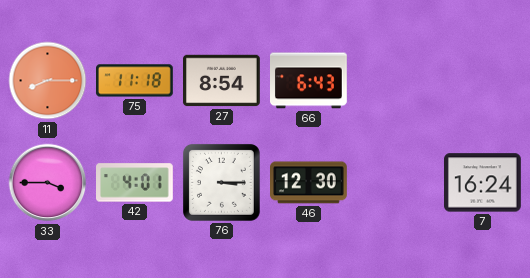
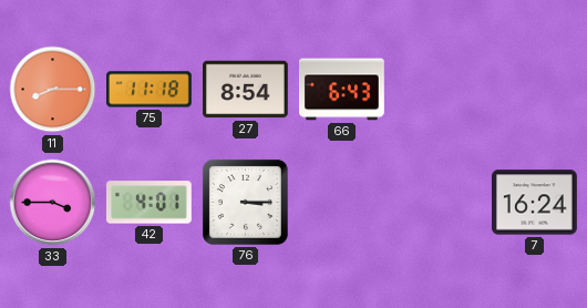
46: 12:30 -> none
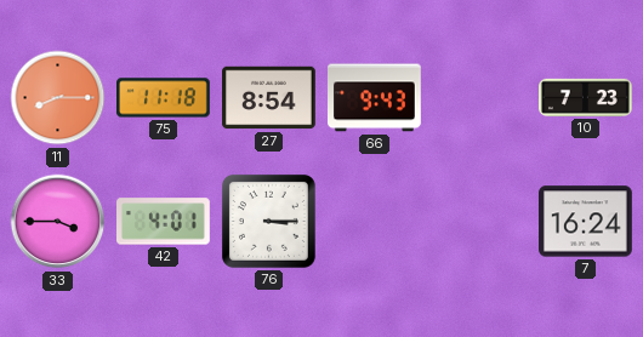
66: 6:43 -> 9:43
10: none -> 7:23
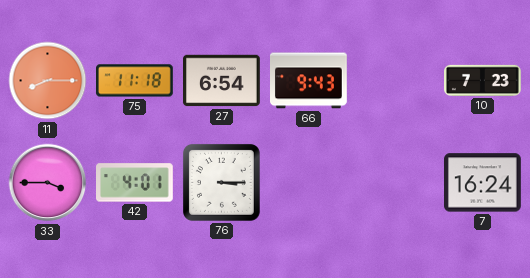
27: 8:54 -> 6:54
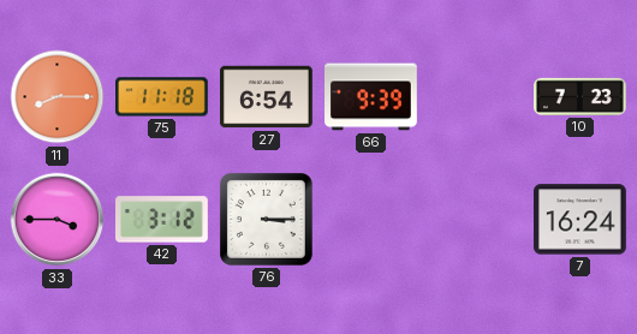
66: 9:43 -> 9:39
42: 4:01 -> 3:12
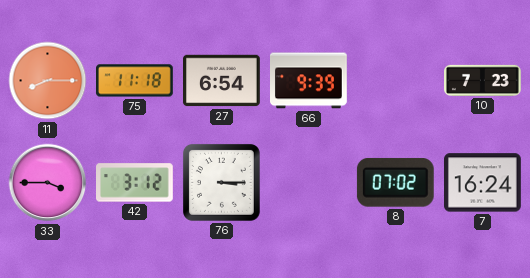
8: none -> 07:02
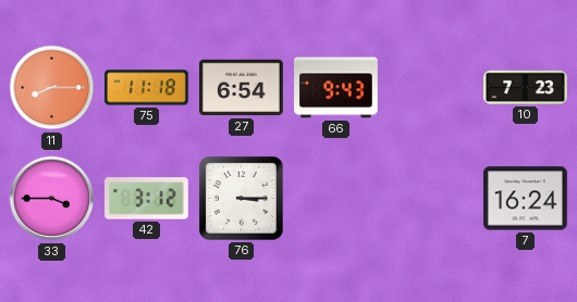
66: 9:39 -> 9:43
8: 07:02 -> none
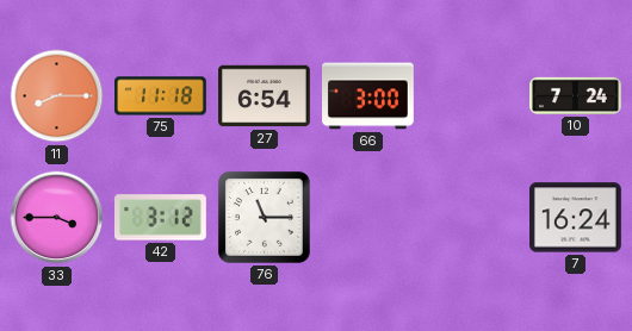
66: 9:43 -> 3:00
10: 7:23 -> 7:24
76: 3:15 -> 11:15
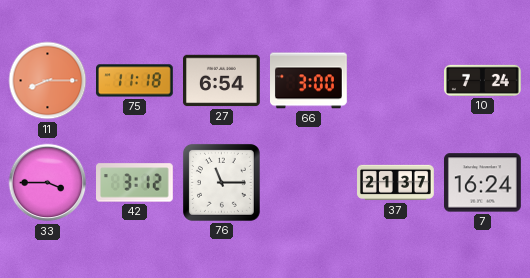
37: none -> 21:37
